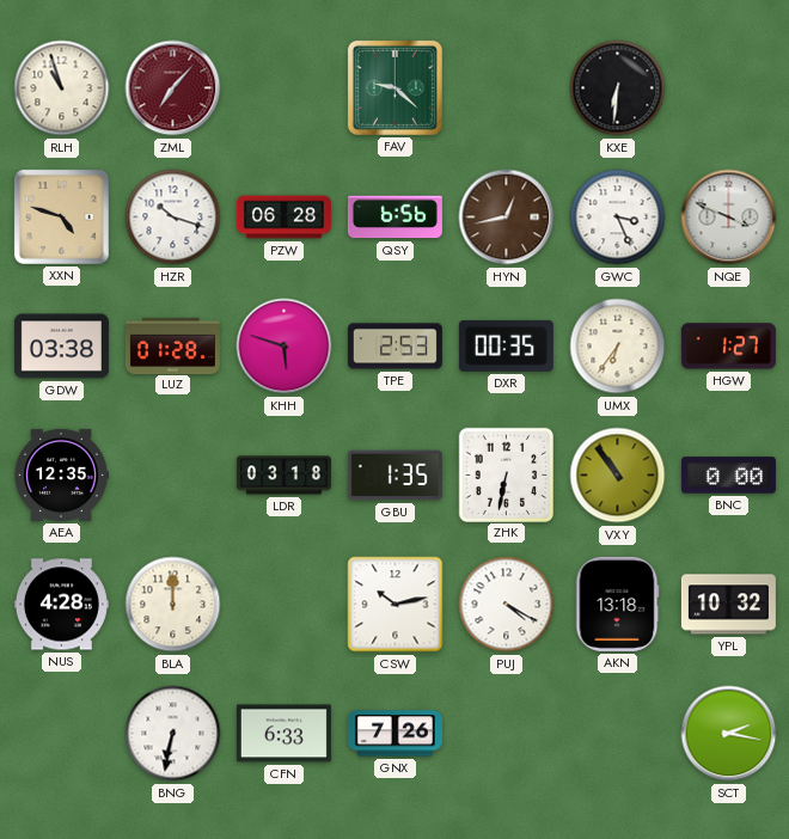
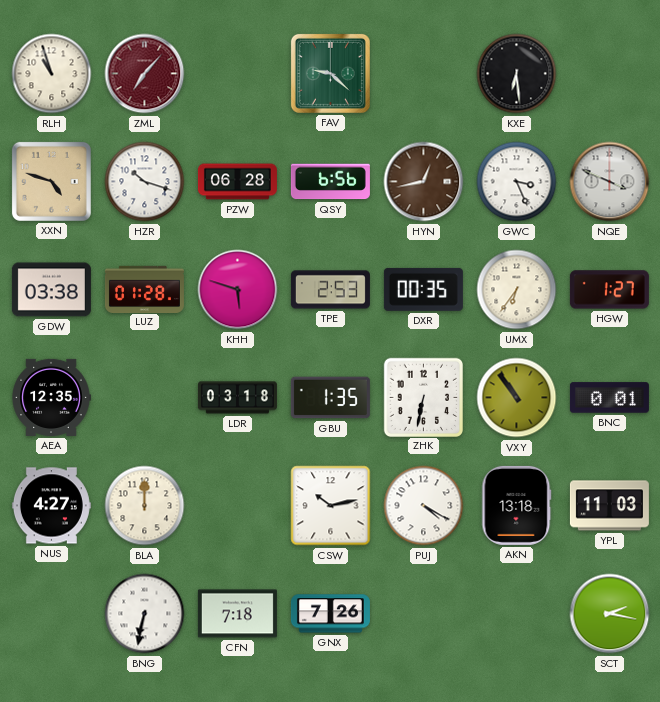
KXE: 6:31 -> 6:29
BNC: 0:00 -> 0:01
NUS: 4:28 -> 4:27
YPL: 10:32 -> 11:03
CFN: 6:33 -> 7:18
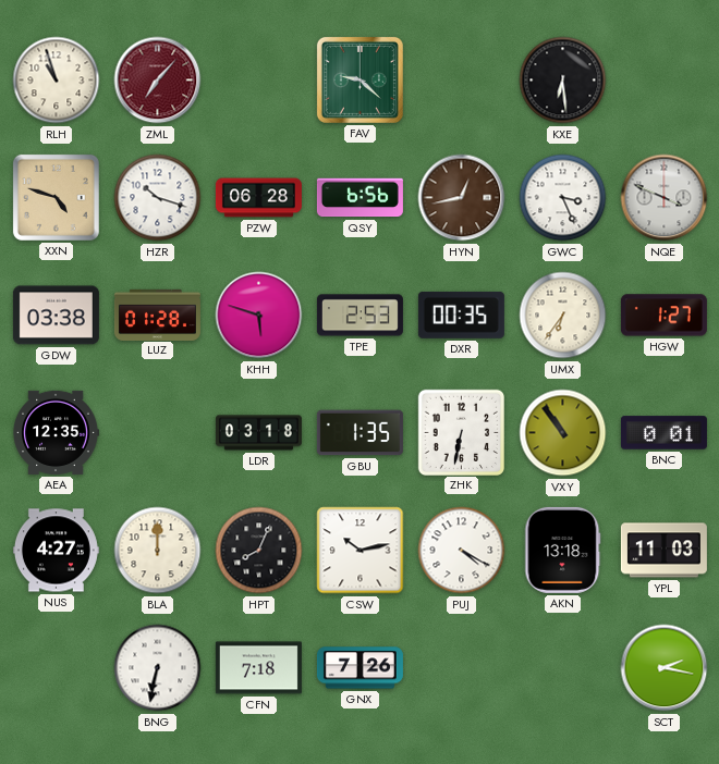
HPT: none -> 8:04
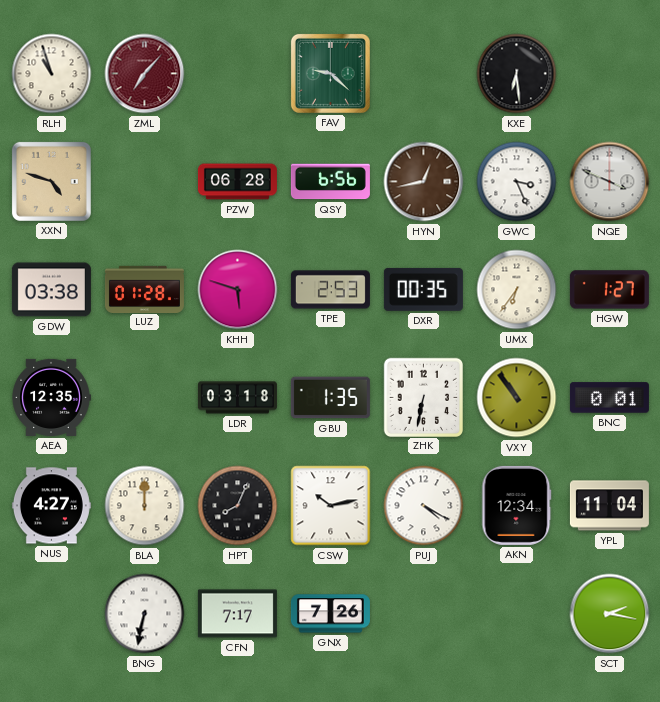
HZR: 10:18 -> none
AKN: 13:18 -> 12:34
YPL: 11:03 -> 11:04
CFN: 7:18 -> 7:17
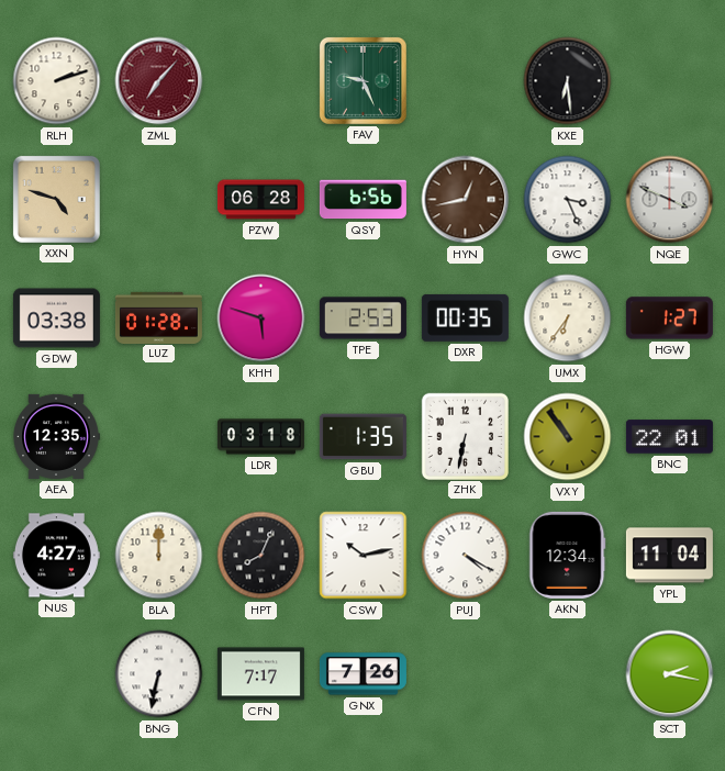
RLH: 10:57 -> 2:12
FAV: 9:22 -> 9:26
BNC: 0:01 -> 22:01
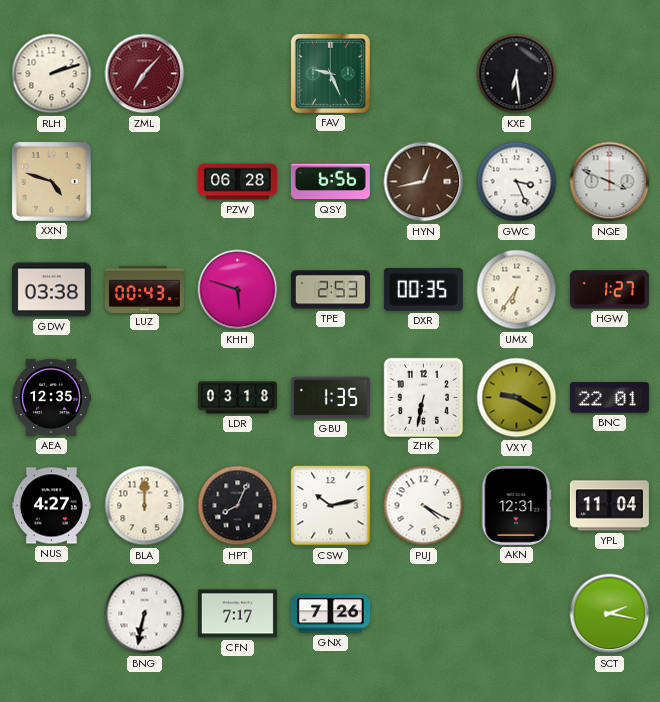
LUZ: 01:28 -> 00:43
VXY: 10:54 -> 9:20
AKN: 12:34 -> 12:31
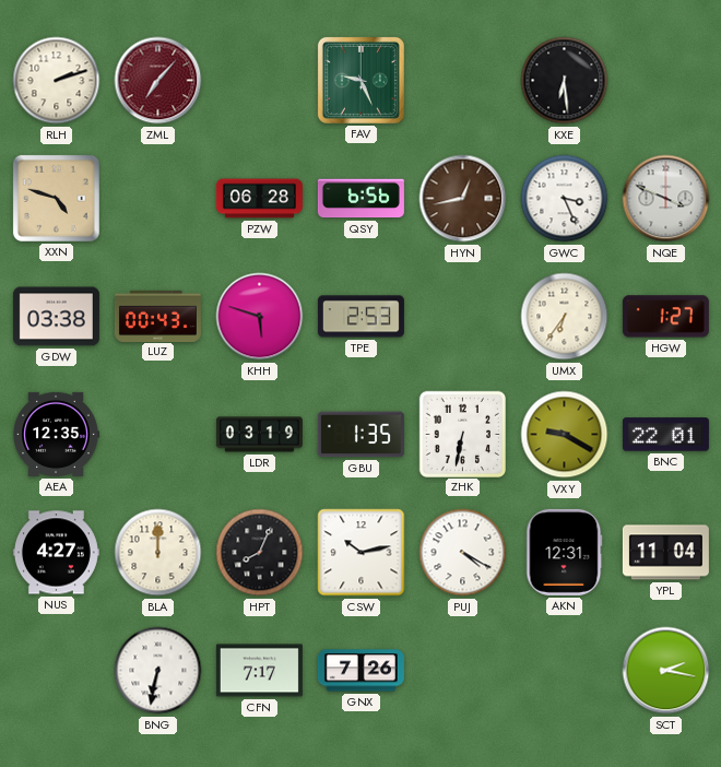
DXR: 00:35 -> none
LDR: 03:18 -> 03:19
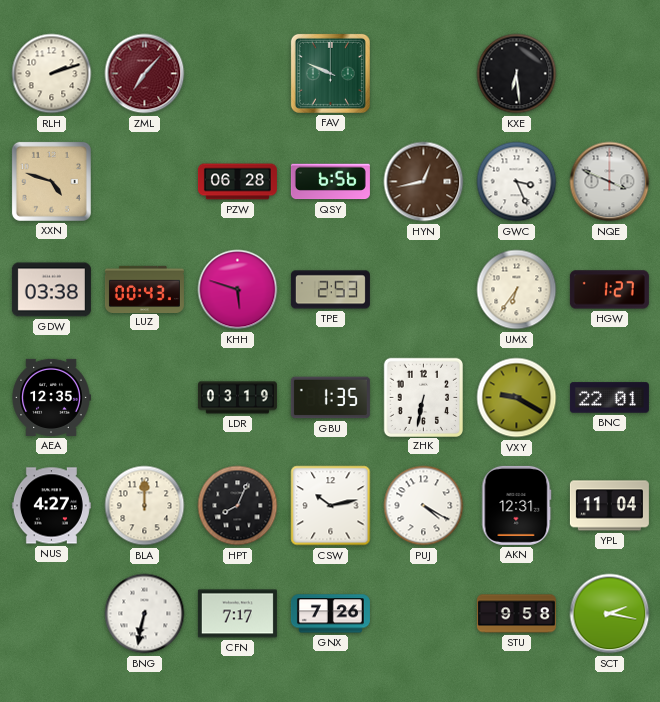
FAV: 9:26 -> 9:49
STU: none -> 9:58
